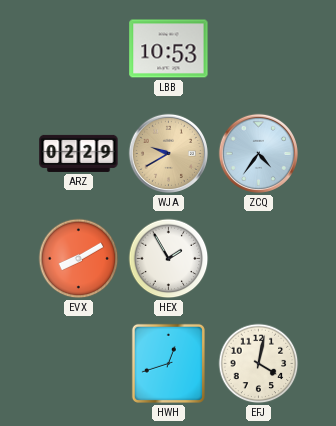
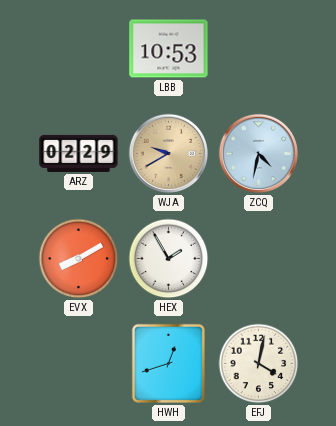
ZCQ: 4:36 -> 4:32
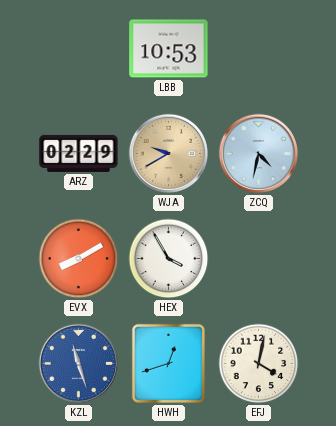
HEX: 1:55 -> 3:55
KZL: none -> 11:27
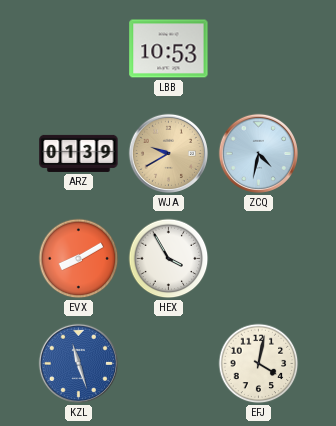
ARZ: 02:29 -> 01:39
HWH: 12:42 -> none
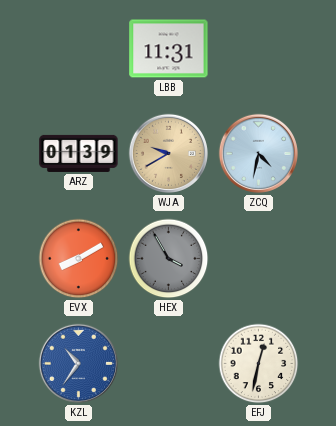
LBB: 10:53 -> 11:31
HEX dial: white -> grey
KZL: 11:27 -> 10:36
EFJ: 4:02 -> 12:32
